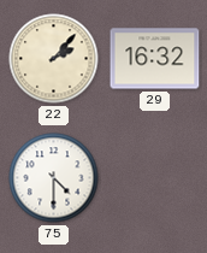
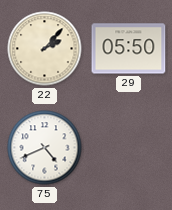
29: 16:32 -> 05:50
75: 4:30 -> 4:41
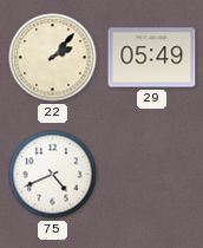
29: 05:50 -> 05:49
